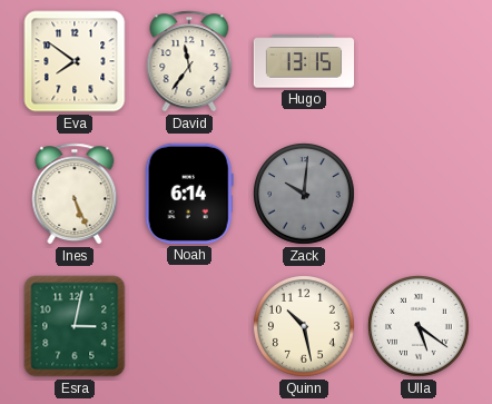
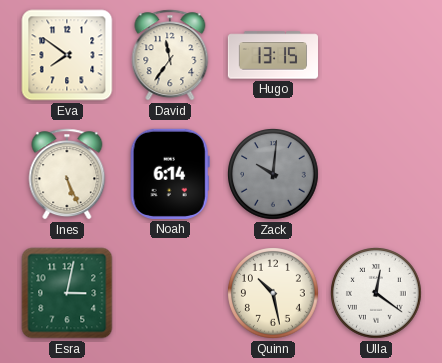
Ulla: 5:21 -> 12:21
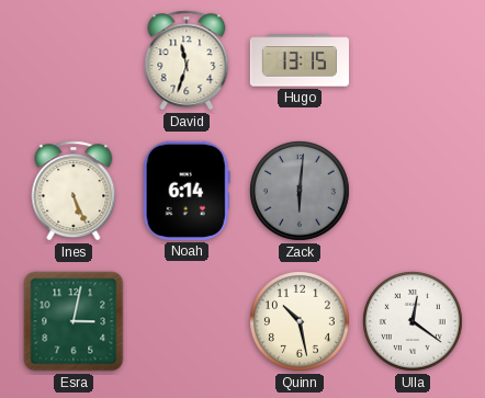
Eva: 7:51 -> none
David: 11:36 -> 11:33
Zack: 10:01 -> 6:01
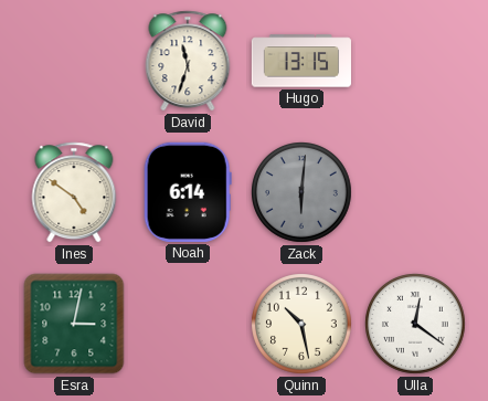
Ines: 5:26 -> 4:51
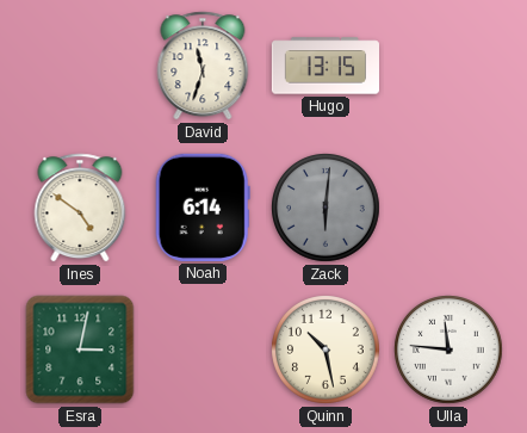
Ulla: 12:21 -> 11:46
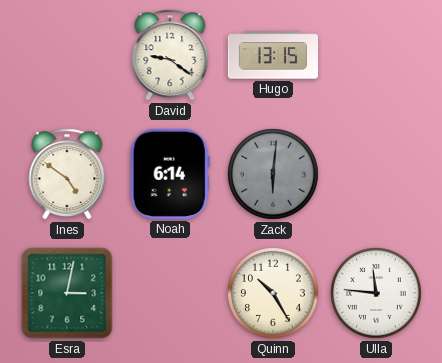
David: 11:33 -> 9:21
Quinn: 10:28 -> 10:25
